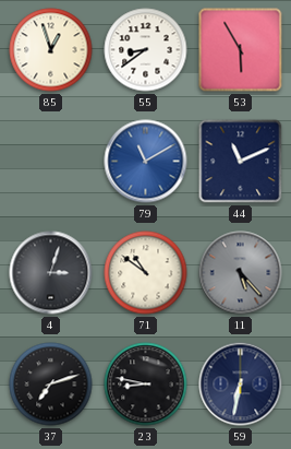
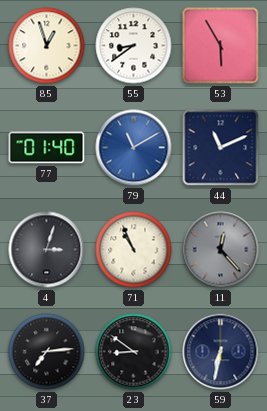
77: none -> 01:40
71: 10:51 -> 10:56
11: 5:23 -> 12:23
37: 7:12 -> 7:14
23: 8:47 -> 8:51
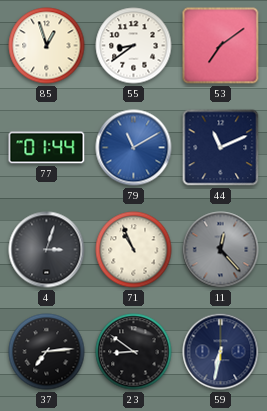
53: 5:55 -> 7:09
77: 01:40 -> 01:44
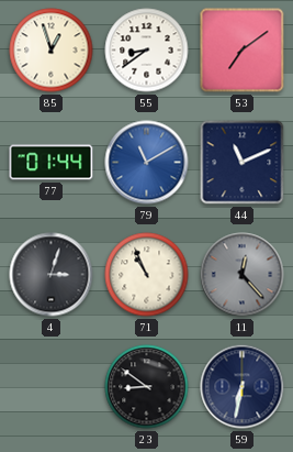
37: 7:14 -> none
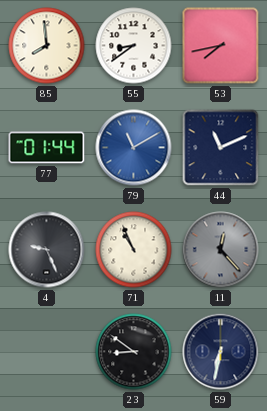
85: 12:57 -> 7:59
53: 7:09 -> 7:43
4: 3:03 -> 9:26
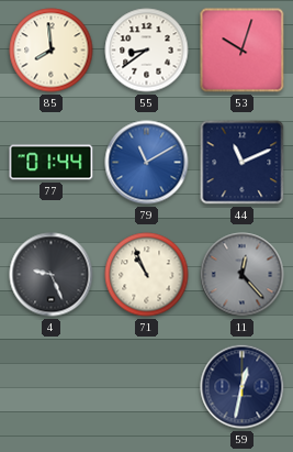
53: 7:43 -> 10:03
23: 8:51 -> none
59: 6:32 -> 12:32
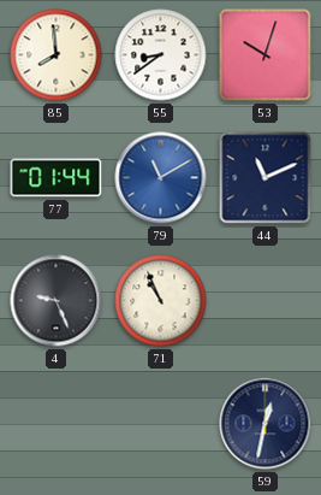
11: 12:23 -> none
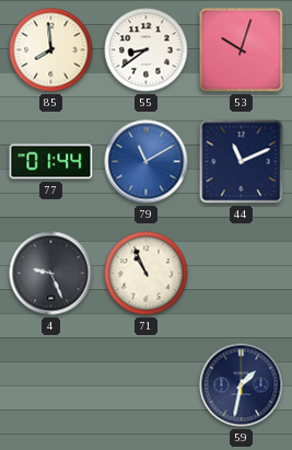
59: 12:32 -> 1:32
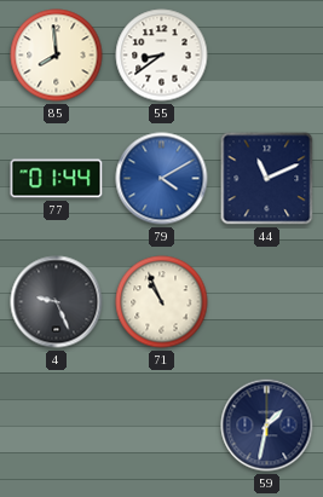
53: 10:03 -> none
79: 11:10 -> 4:10
